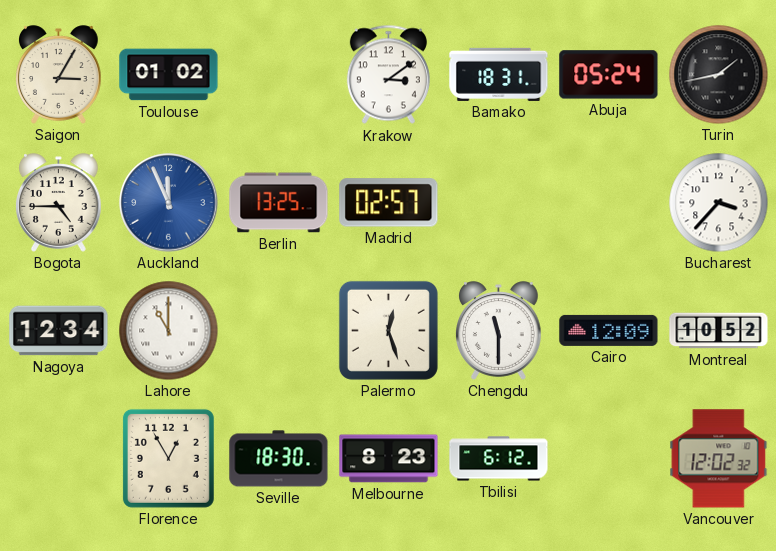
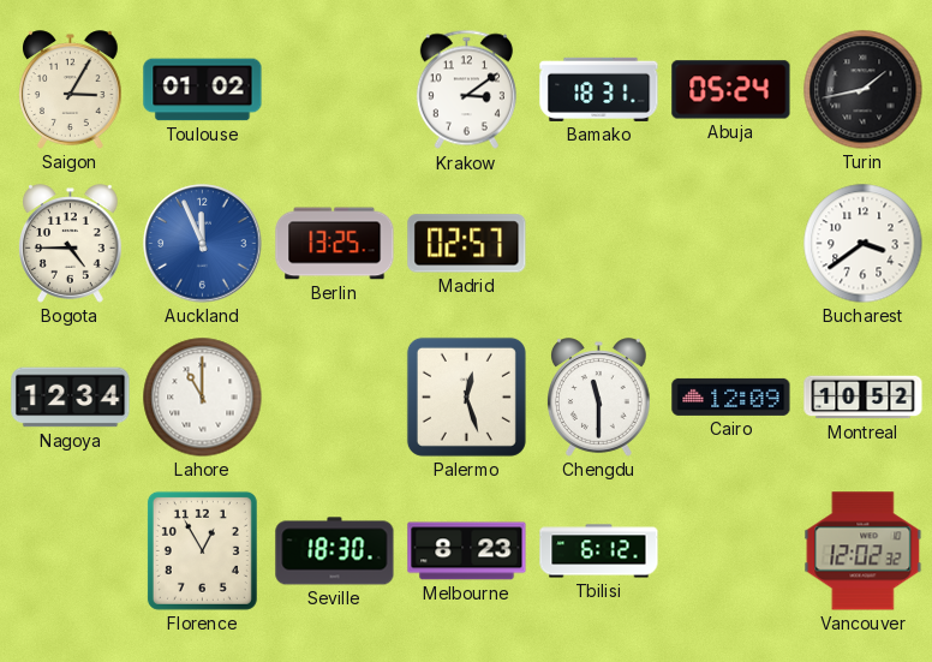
Bucharest: 3:37 -> 3:39
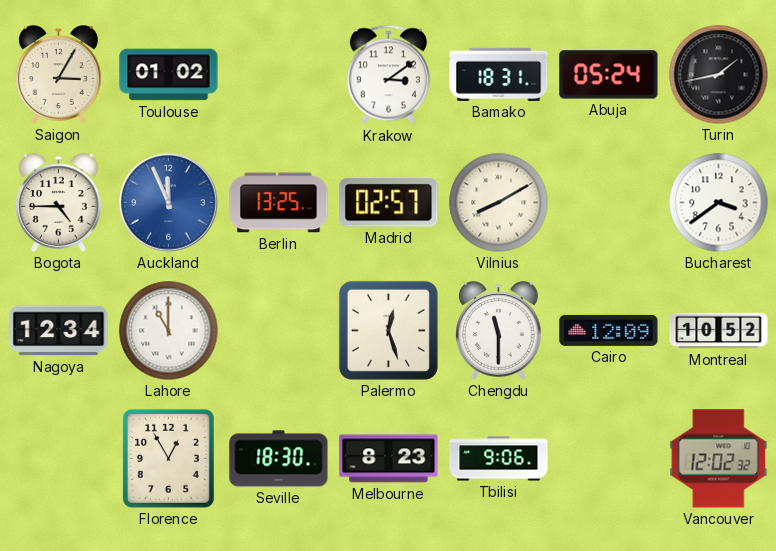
Vilnius: none -> 8:10
Tbilisi: 6:12 -> 9:06
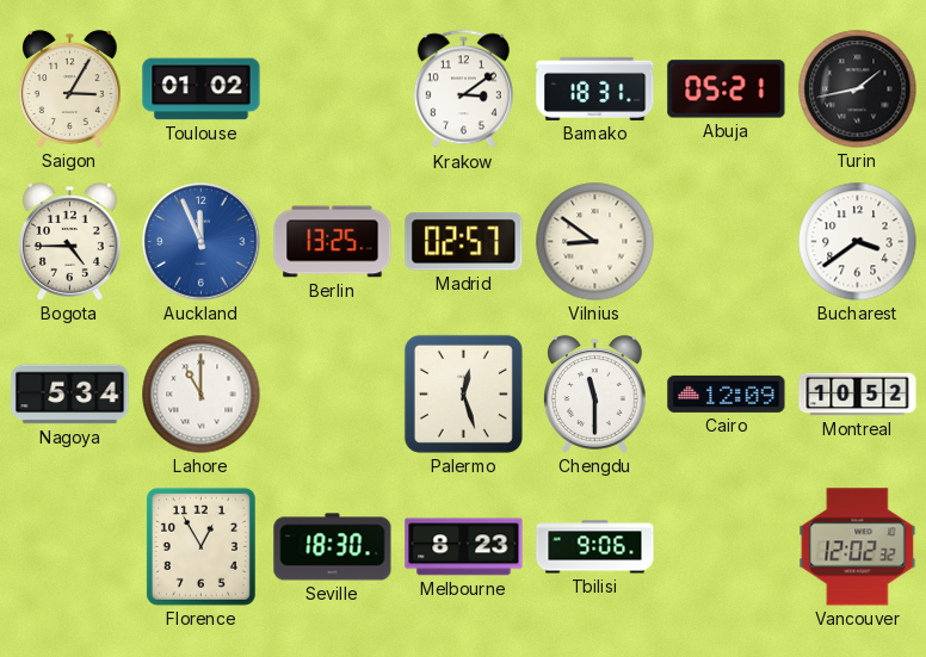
Abuja: 05:24 -> 05:21
Vilnius: 8:10 -> 8:51
Nagoya: 12:34 -> 5:34
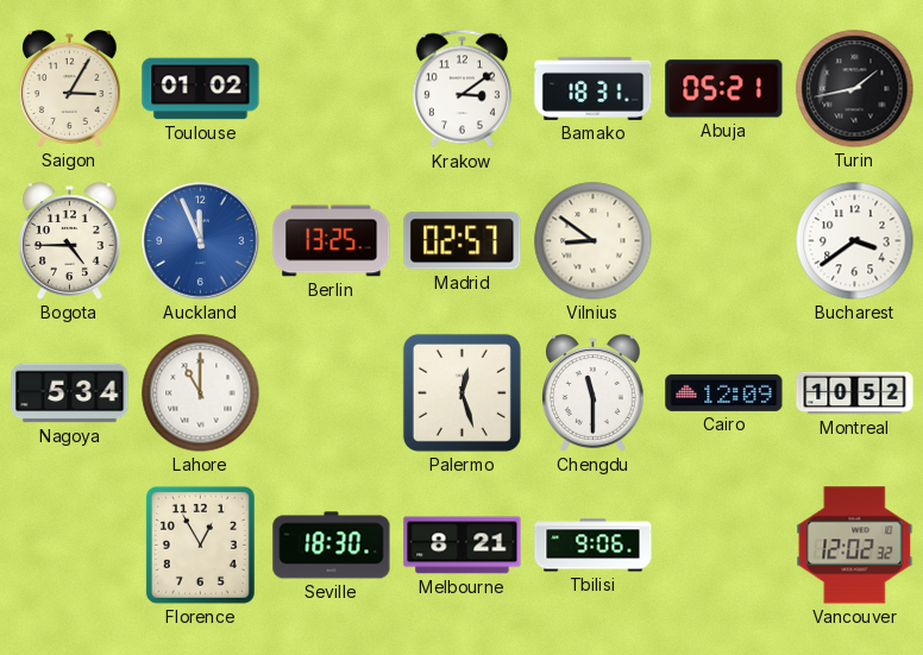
Melbourne: 8:23 -> 8:21
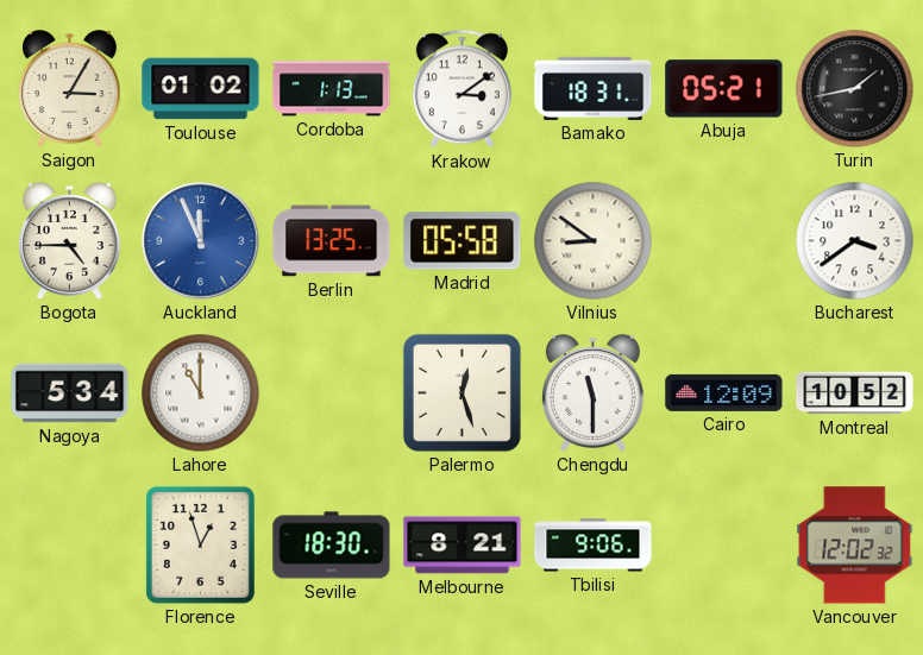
Cordoba: none -> 1:13
Madrid: 02:57 -> 05:58
Florence: 12:55 -> 12:57
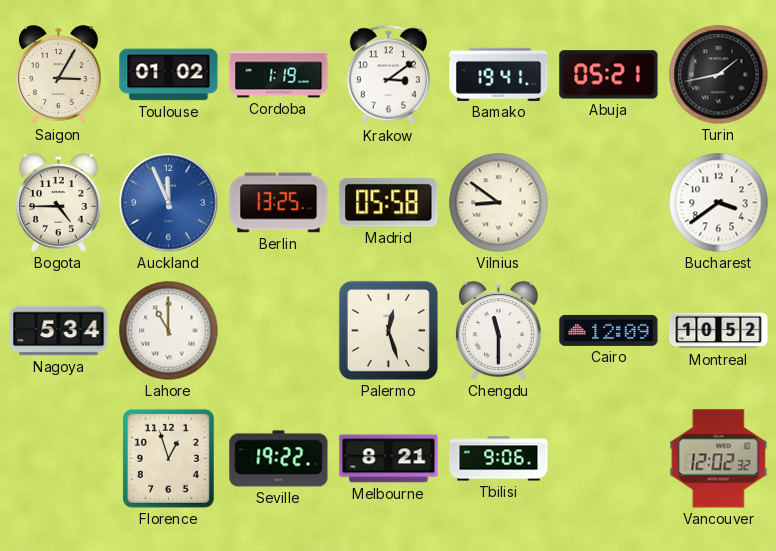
Cordoba: 1:13 -> 1:19
Bamako: 18:31 -> 19:41
Seville: 18:30 -> 19:22
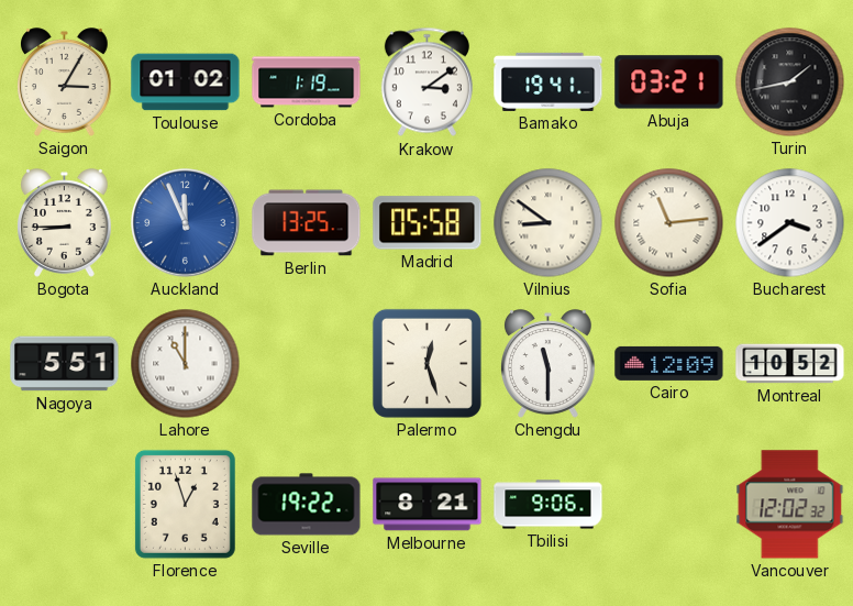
Abuja: 05:21 -> 03:21
Bogota: 4:45 -> 8:45
Sofia: none -> 11:14
Nagoya: 5:34 -> 5:51
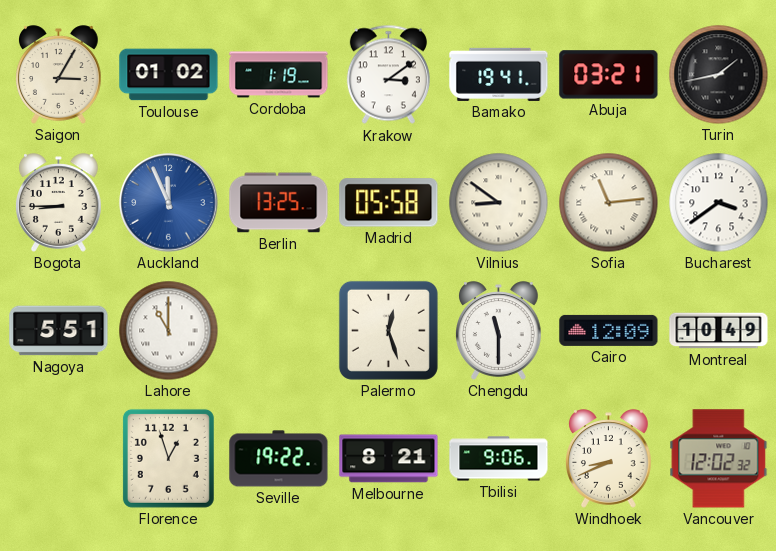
Montreal: 10:52 -> 10:49
Windhoek: none -> 8:41
